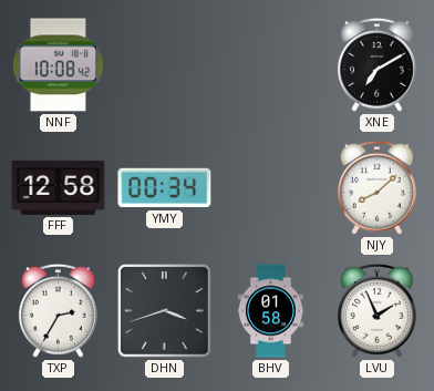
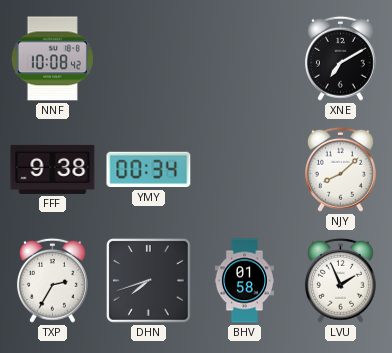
FFF: 12:58 -> 9:38
DHN: 3:42 -> 7:42
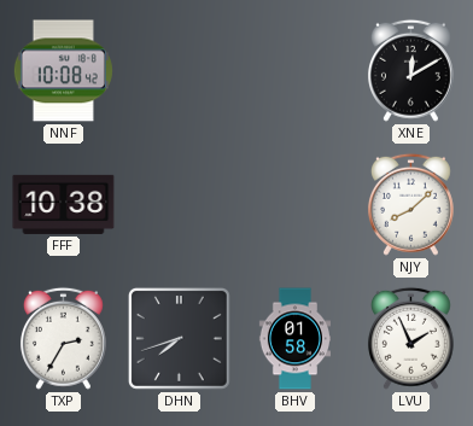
XNE: 7:10 -> 12:10
FFF: 9:38 -> 10:38
YMY: 00:34 -> none
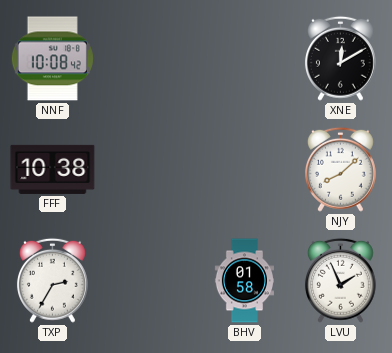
DHN: 7:42 -> none
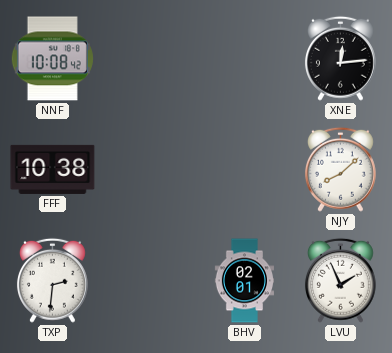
XNE: 12:10 -> 12:14
TXP: 2:35 -> 2:31
BHV: 01:58 -> 02:01
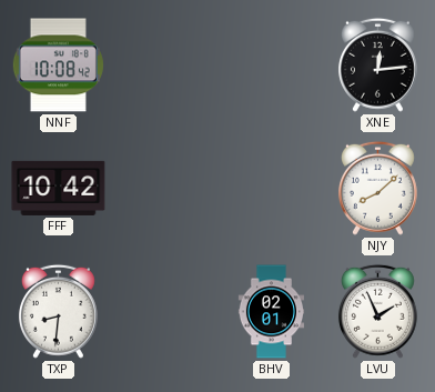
FFF: 10:38 -> 10:42
TXP: 2:31 -> 8:31
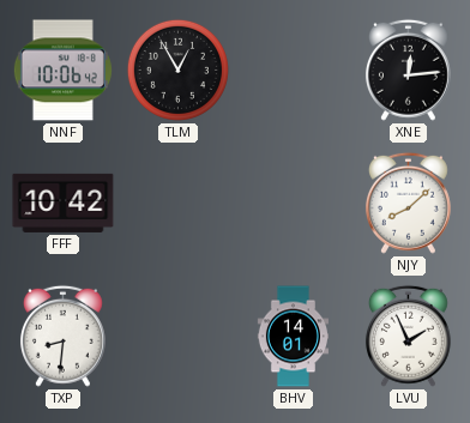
NNF: 10:08 -> 10:06
TLM: none -> 12:55
BHV: 02:01 -> 14:01
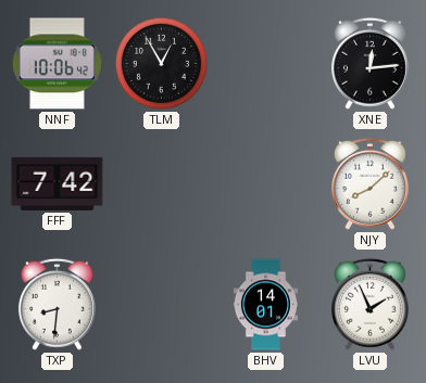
FFF: 10:42 -> 7:42
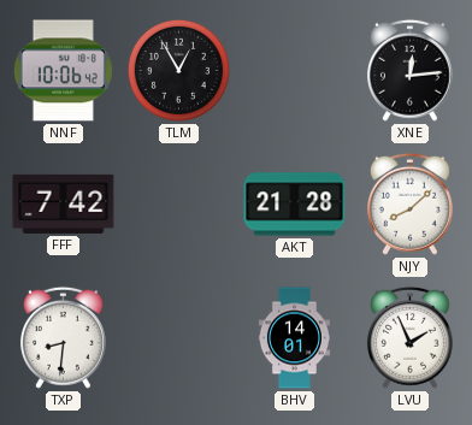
AKT: none -> 21:28
